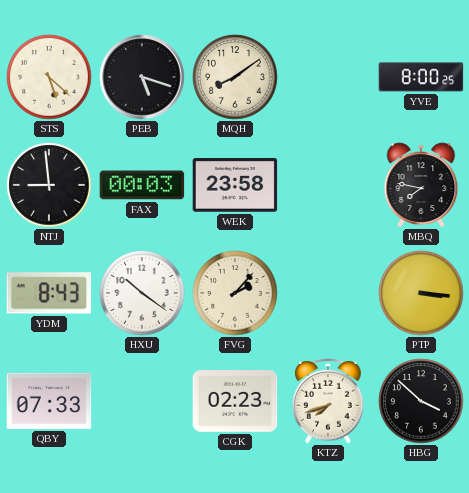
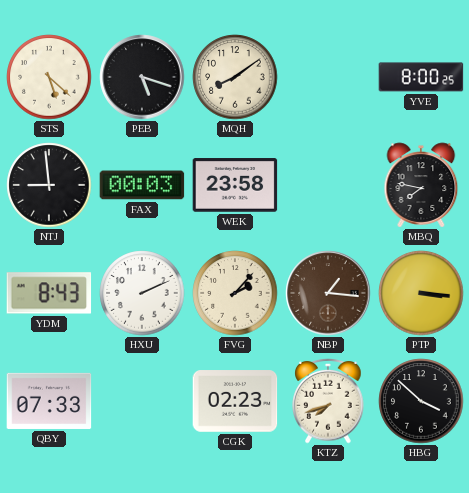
HXU: 10:21 -> 2:11
NBP: none -> 1:16
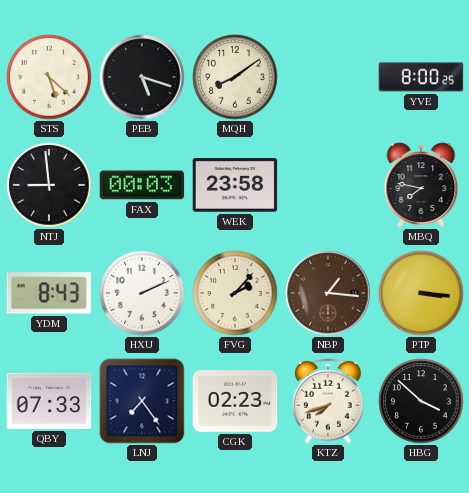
LNJ: none -> 7:24
